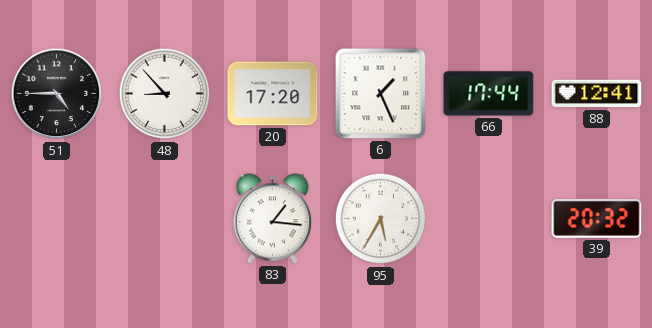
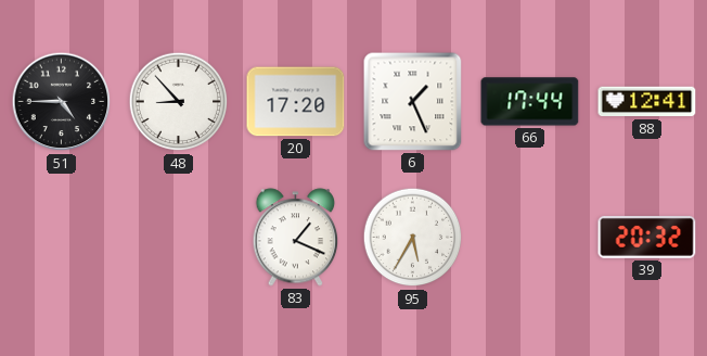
83: 1:16 -> 1:19
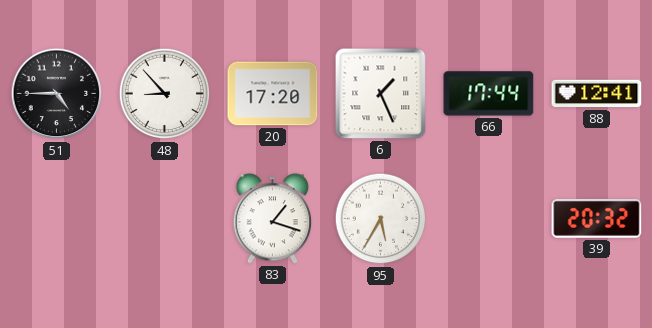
83: 1:19 -> 1:18
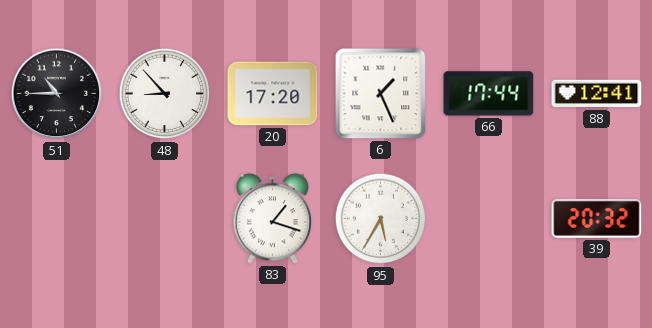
51: 4:45 -> 10:45
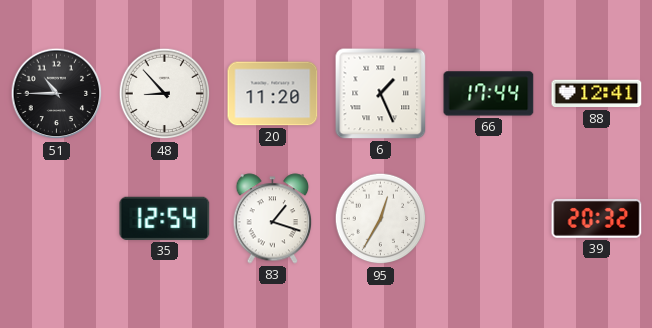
20: 17:20 -> 11:20
35: none -> 12:54
95: 5:35 -> 12:35
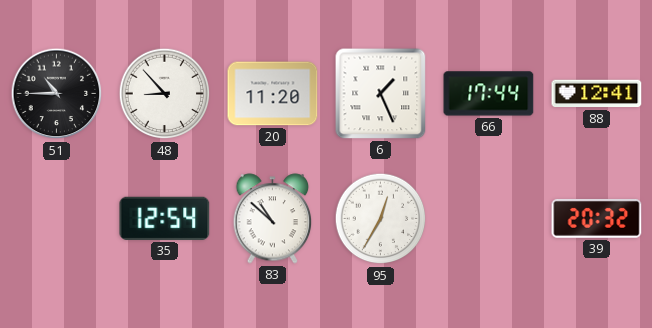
83: 1:18 -> 10:52
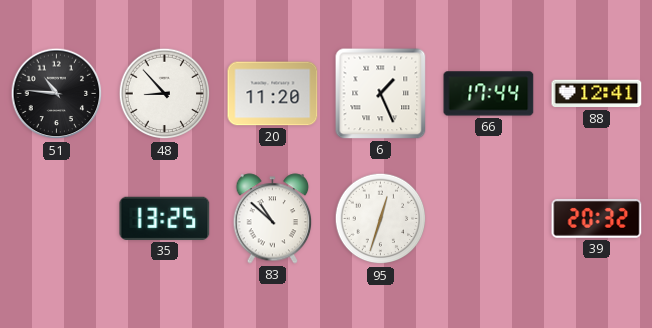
51: 10:45 -> 10:46
35: 12:54 -> 13:25
95: 12:35 -> 12:33
